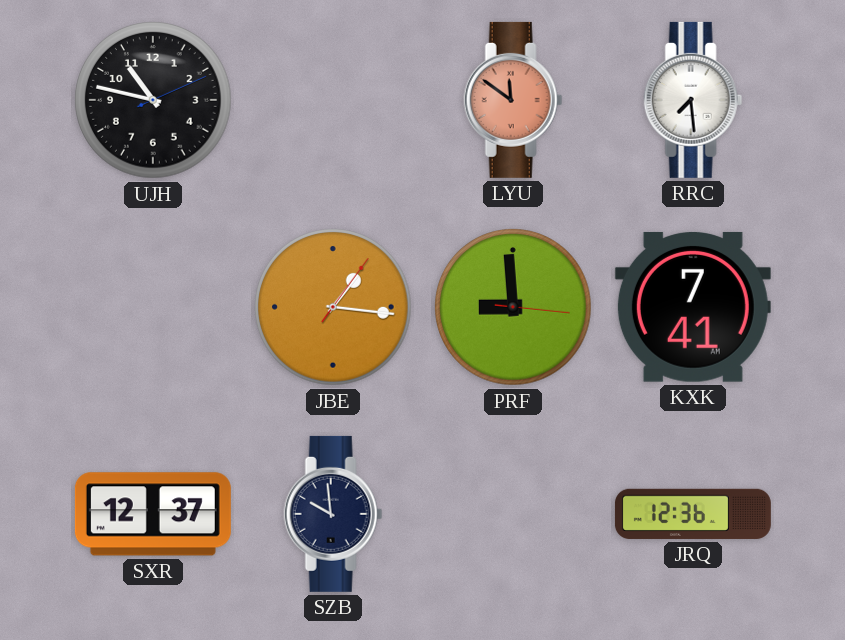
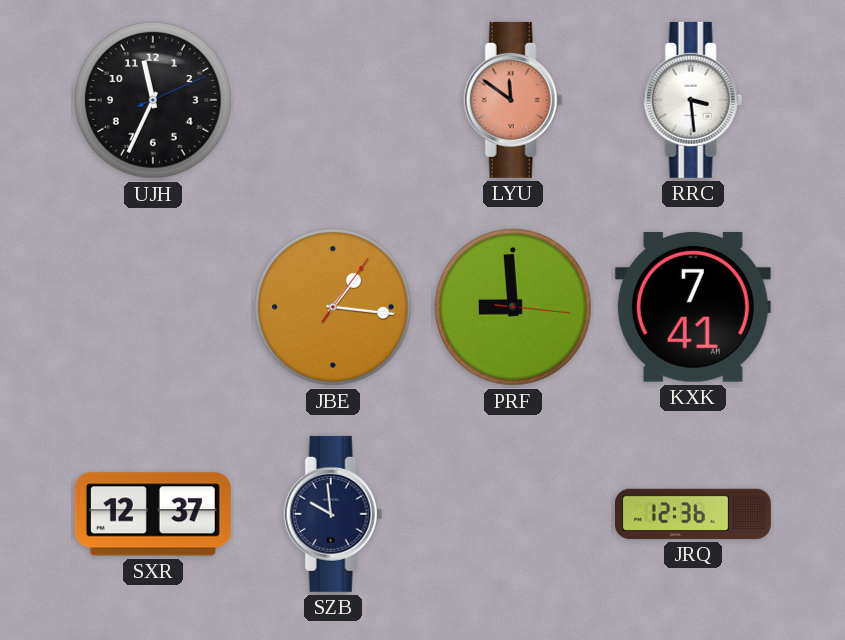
UJH: 10:47 -> 11:34
RRC: 7:29 -> 3:29
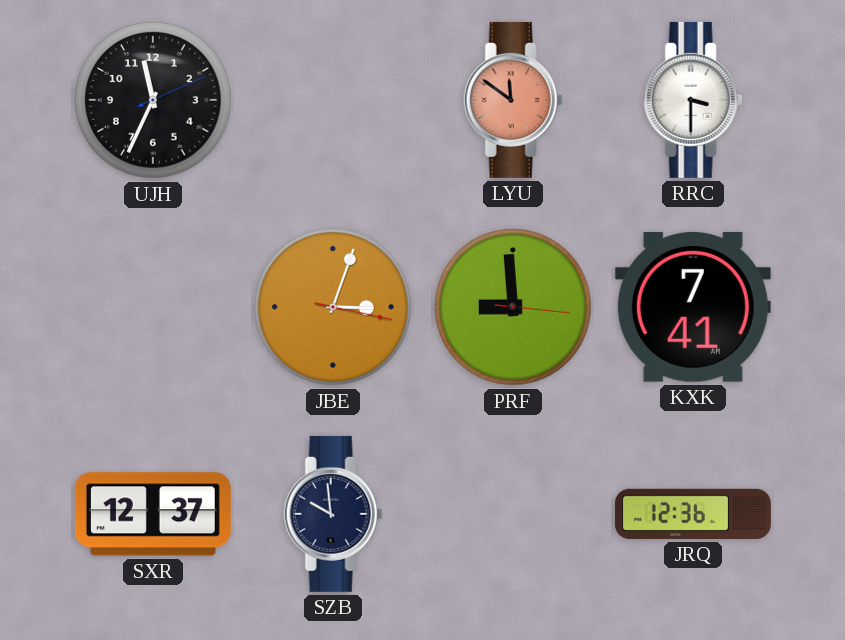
RRC: 3:29 -> 3:30
JBE: 1:16 -> 3:03
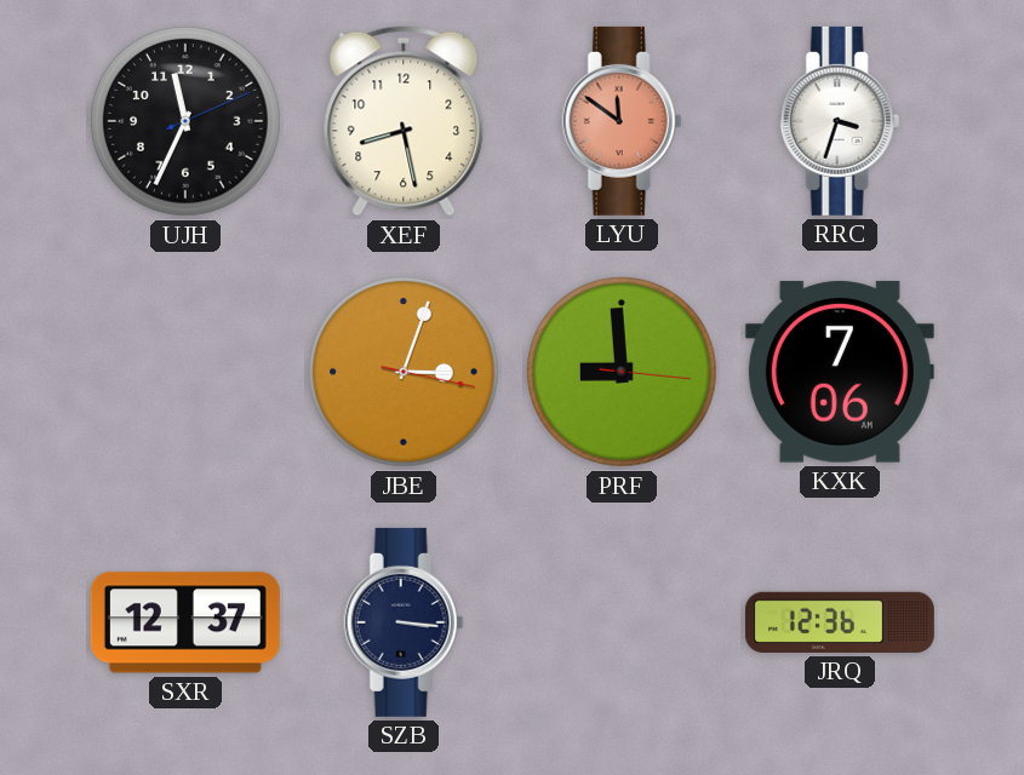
XEF: none -> 8:28
RRC: 3:30 -> 3:33
KXK: 7:41 -> 7:06
SZB: 9:59 -> 3:16
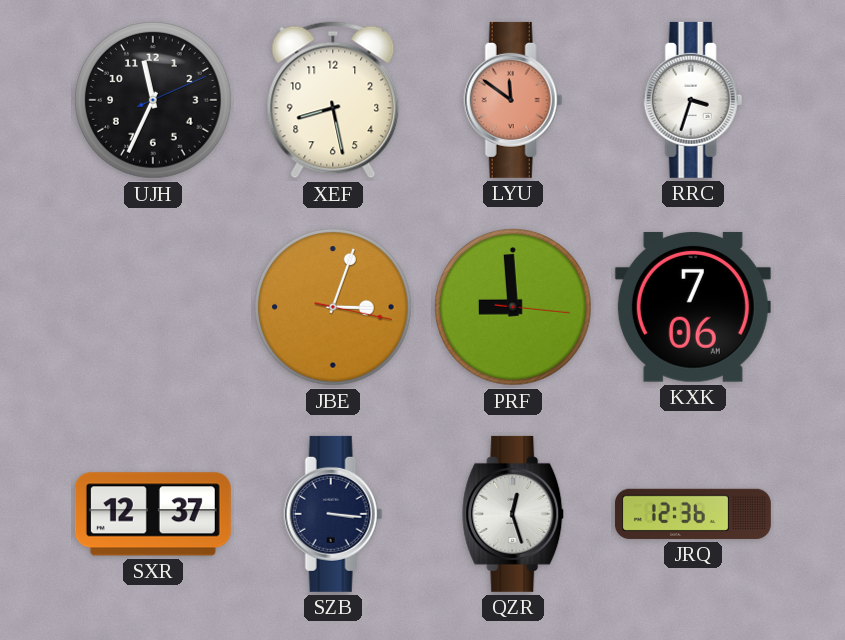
QZR: none -> 12:27
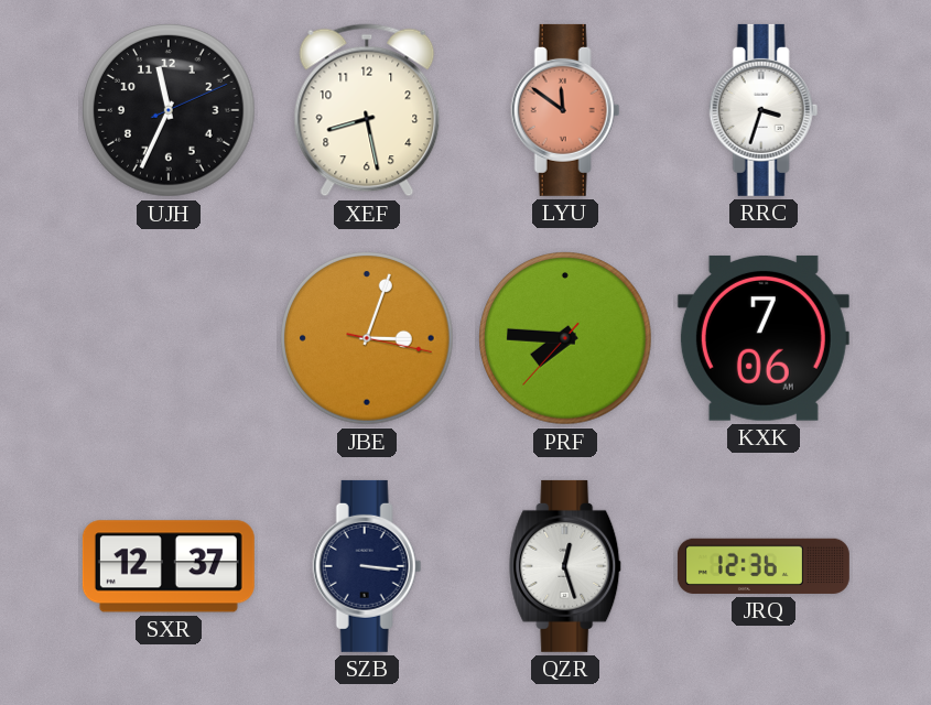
PRF: 8:59 -> 7:45
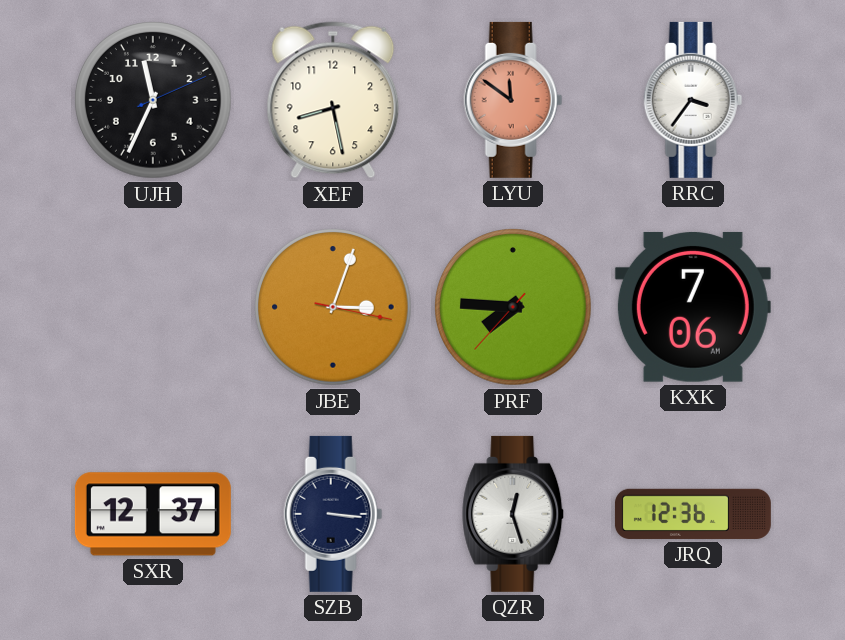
RRC: 3:33 -> 3:36
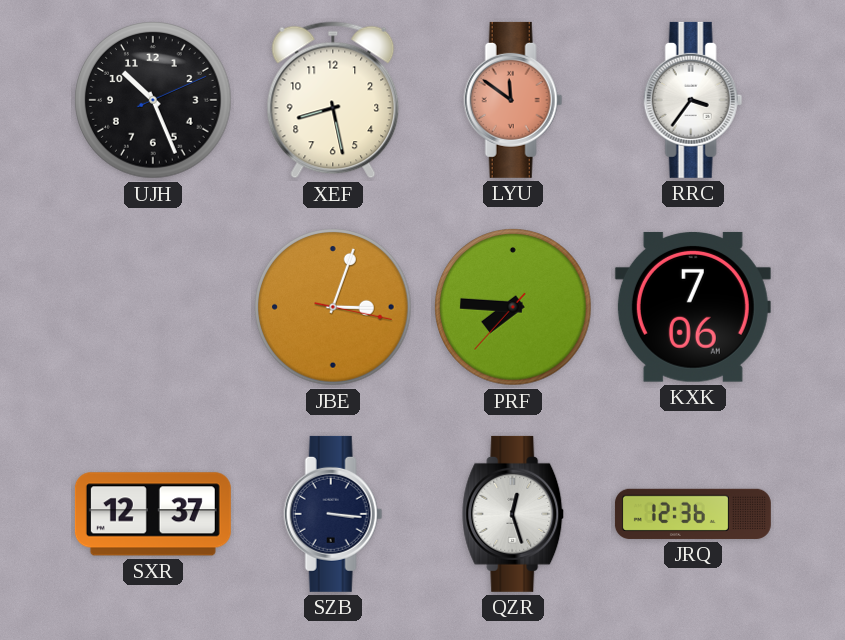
UJH: 11:34 -> 10:26
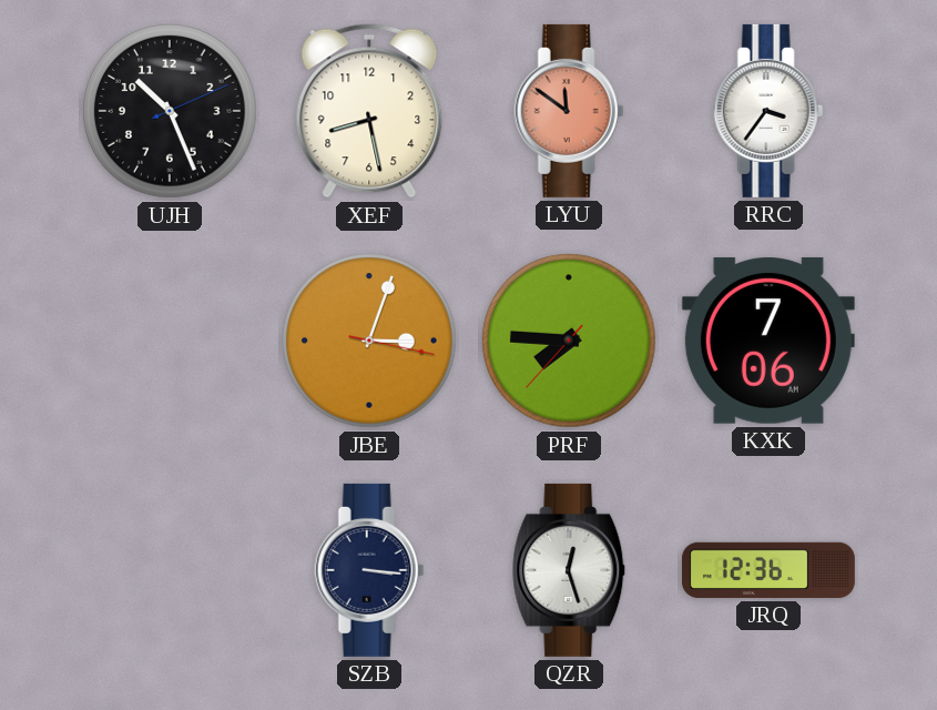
SXR: 12:37 -> none
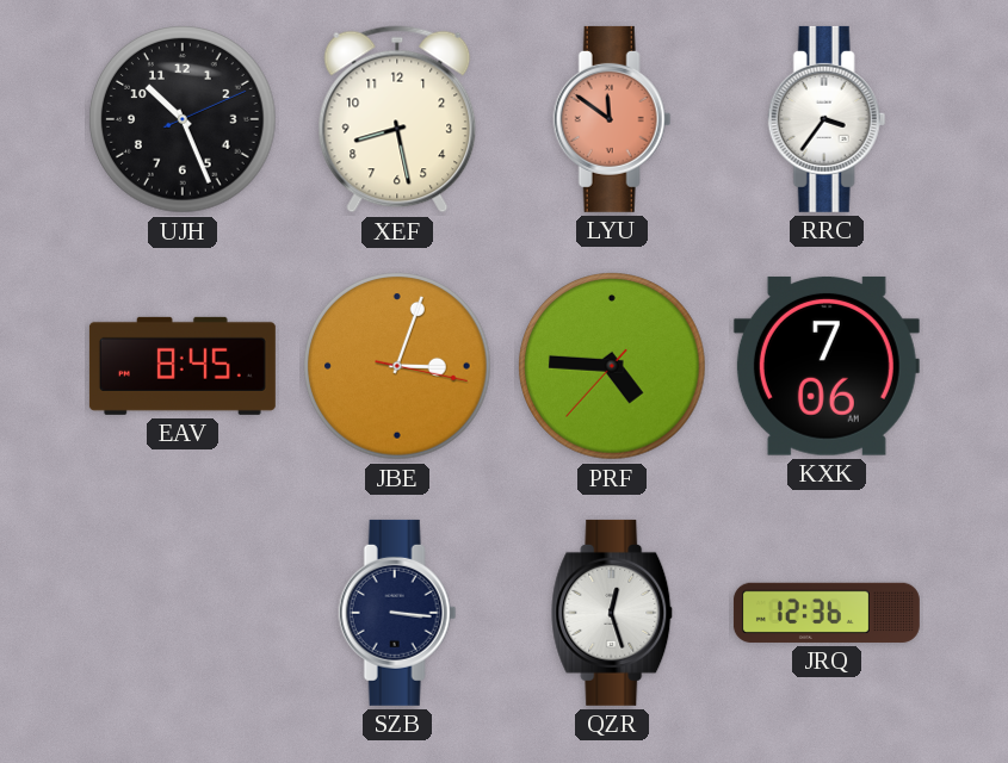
EAV: none -> 8:45
PRF: 7:45 -> 4:45
